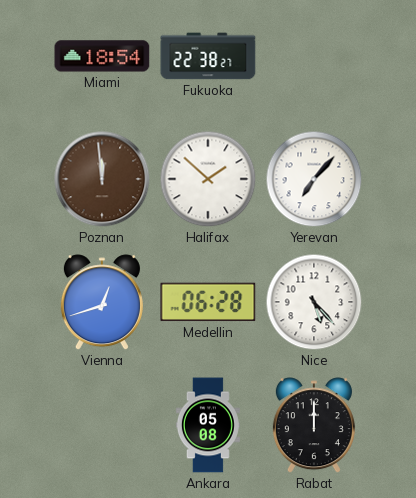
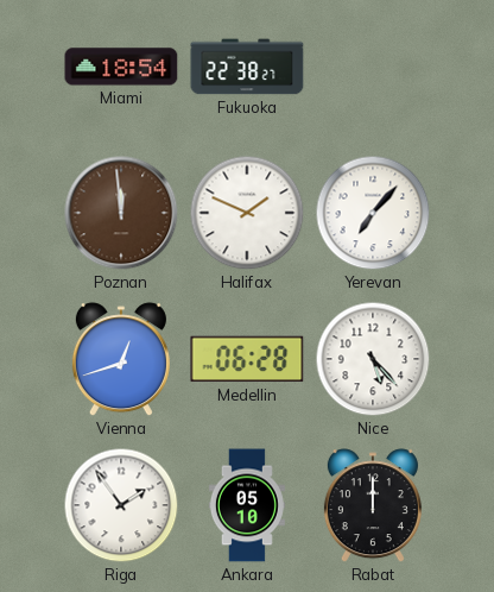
Halifax: 1:52 -> 1:49
Riga: none -> 1:54
Ankara: 05:08 -> 05:10
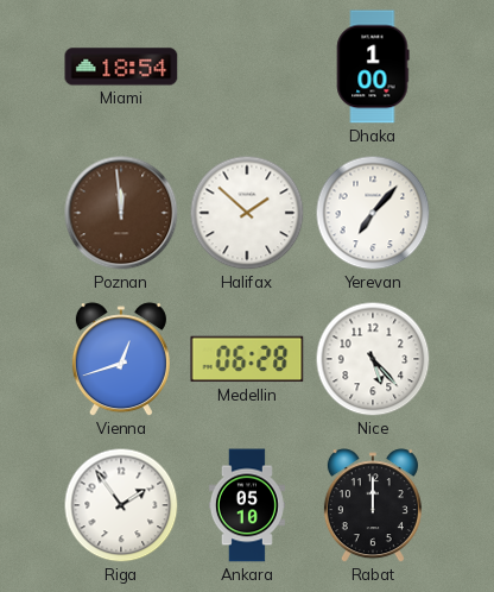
Fukuoka: 22:38 -> none
Dhaka: none -> 1:00
Halifax: 1:49 -> 1:52
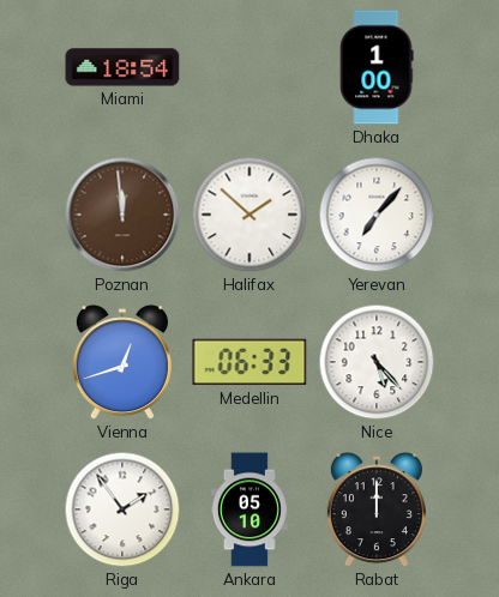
Medellin: 06:28 -> 06:33
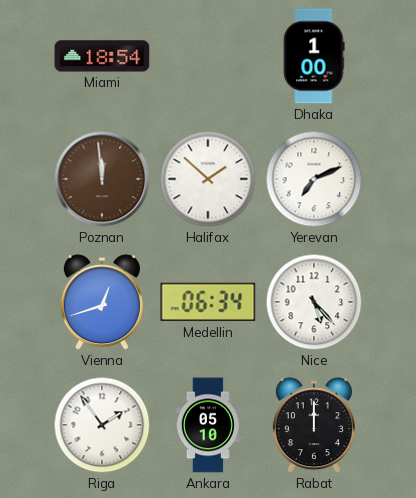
Yerevan: 7:07 -> 7:11
Medellin: 06:33 -> 06:34
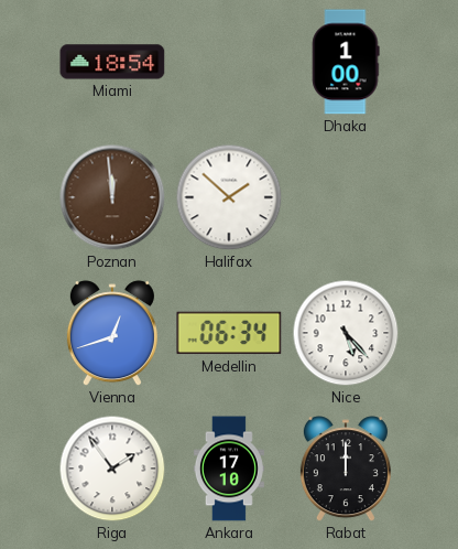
Yerevan: 7:11 -> none
Ankara: 05:10 -> 17:10
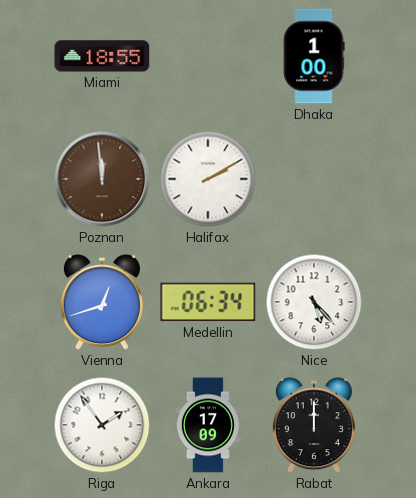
Miami: 18:54 -> 18:55
Halifax: 1:52 -> 2:10
Ankara: 17:10 -> 17:09
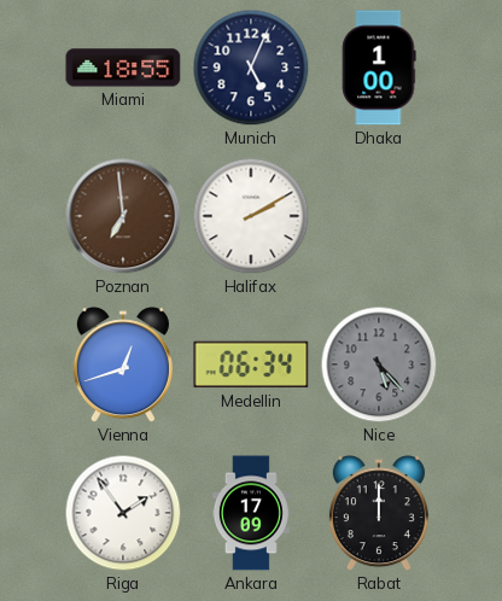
Munich: none -> 5:04
Poznan: 11:59 -> 6:59
Nice dial: white -> grey
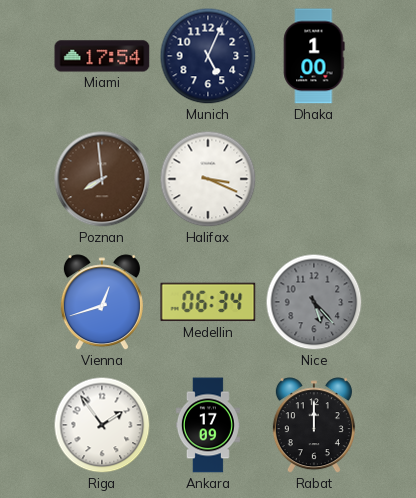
Miami: 18:55 -> 17:54
Poznan: 6:59 -> 7:59
Halifax: 2:10 -> 3:19
